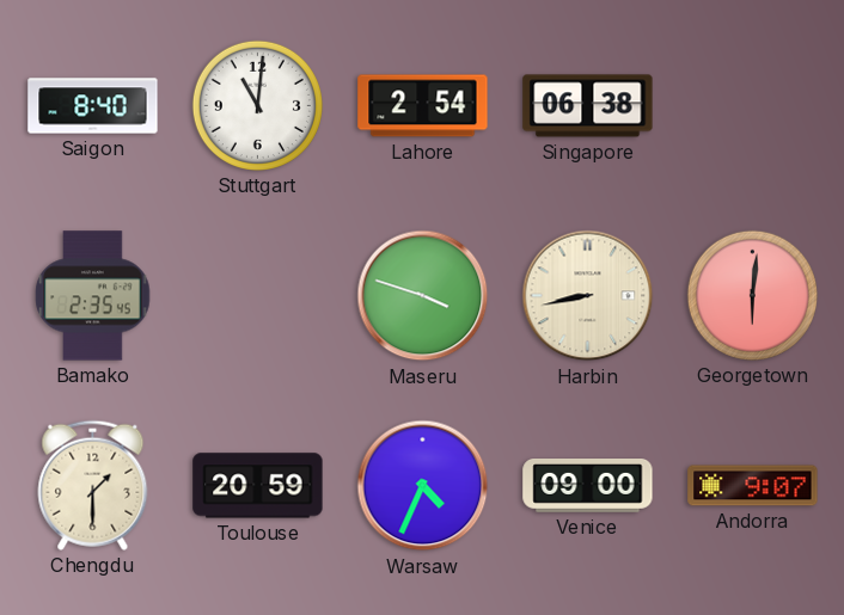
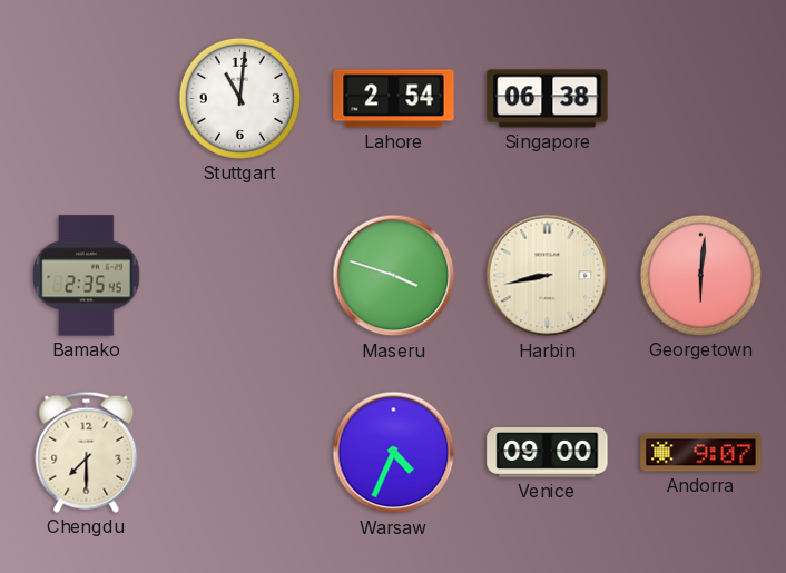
Saigon: 8:40 -> none
Chengdu: 1:30 -> 7:30
Toulouse: 20:59 -> none
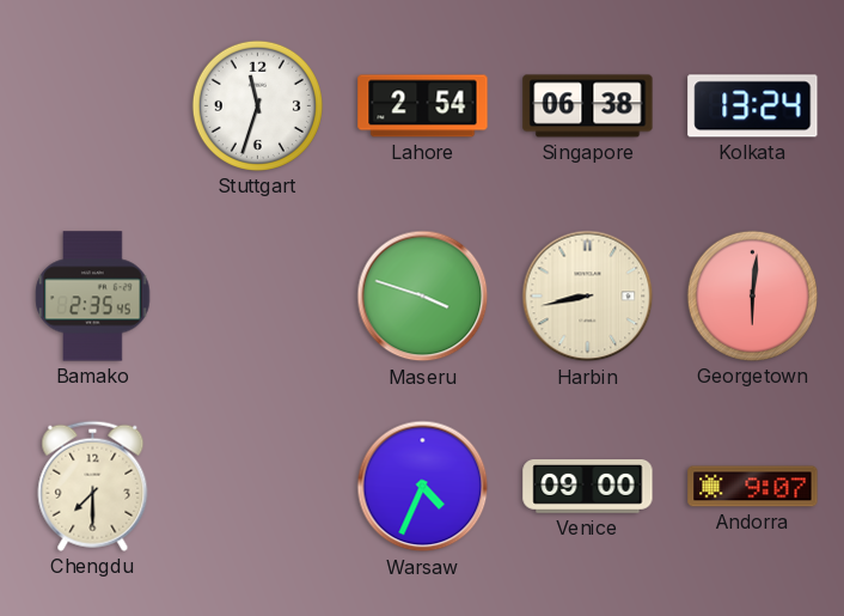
Stuttgart: 11:01 -> 11:33
Kolkata: none -> 13:24
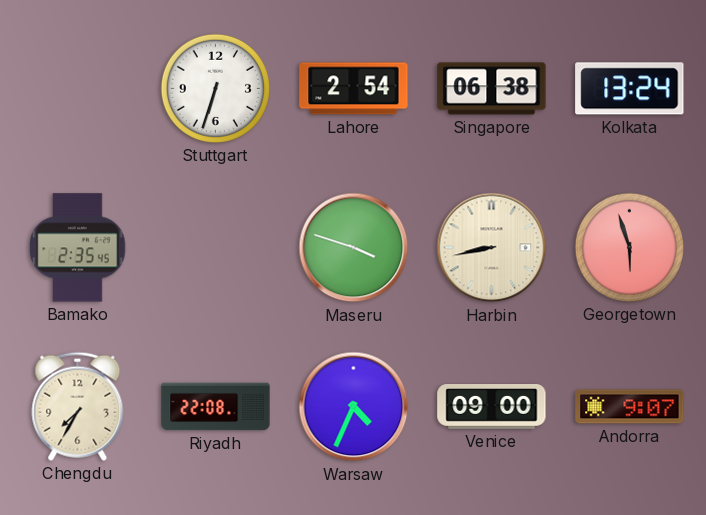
Stuttgart: 11:33 -> 6:33
Georgetown: 6:01 -> 5:57
Chengdu: 7:30 -> 7:35
Riyadh: none -> 22:08
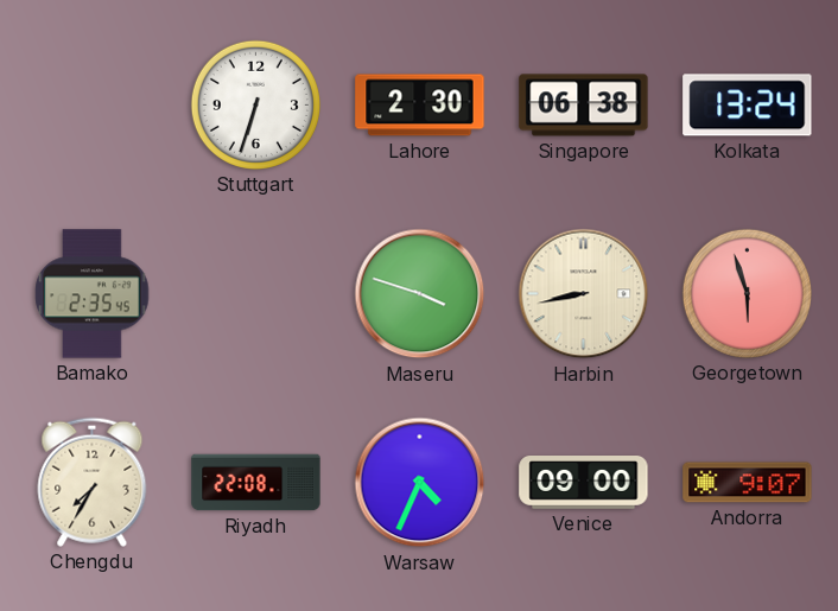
Lahore: 2:54 -> 2:30
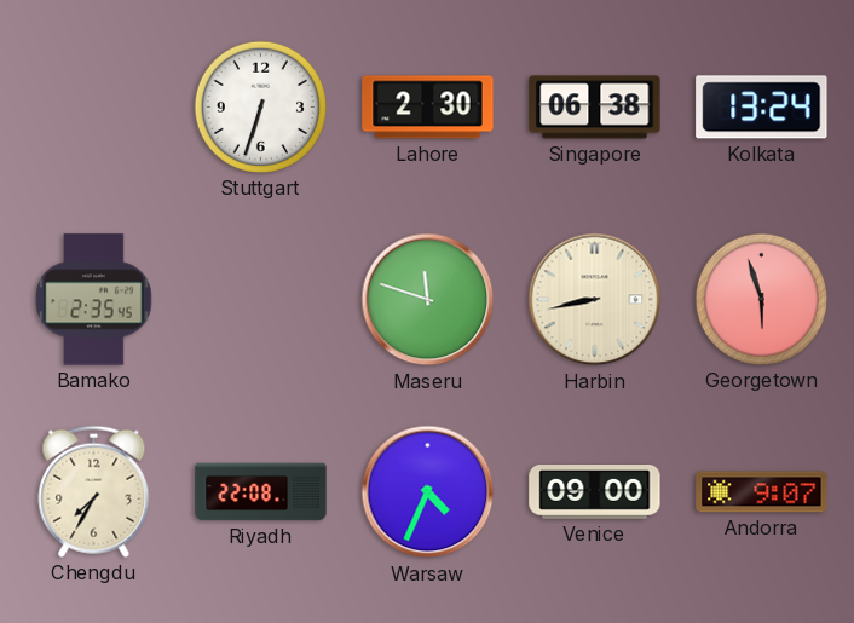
Maseru: 3:48 -> 11:48
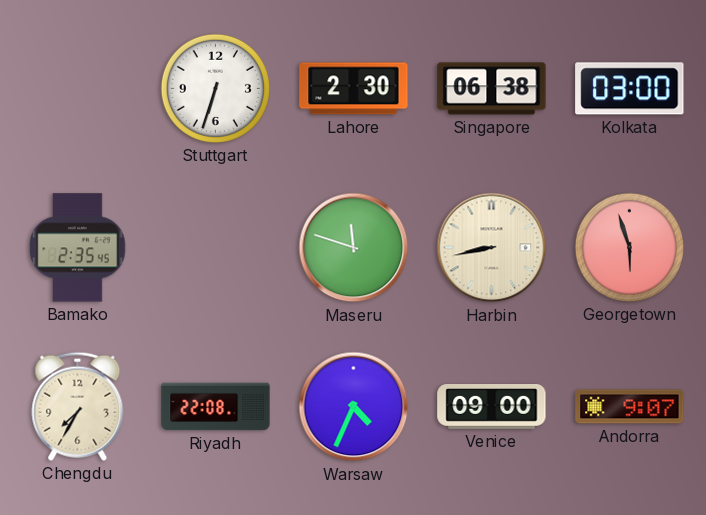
Kolkata: 13:24 -> 03:00
